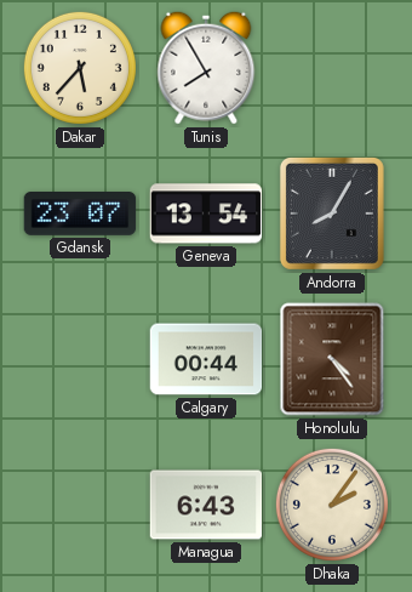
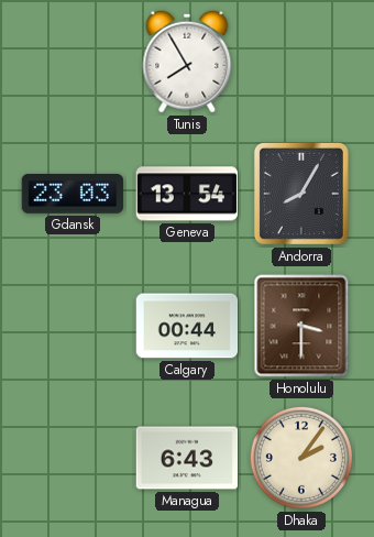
Dakar: 5:37 -> none
Gdansk: 23:07 -> 23:03
Honolulu: 4:24 -> 3:30
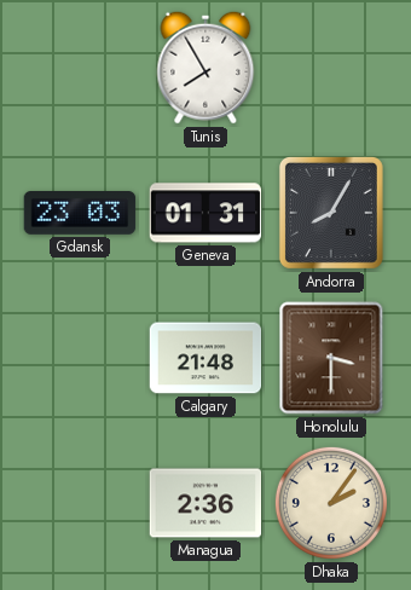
Geneva: 13:54 -> 01:31
Calgary: 00:44 -> 21:48
Managua: 6:43 -> 2:36
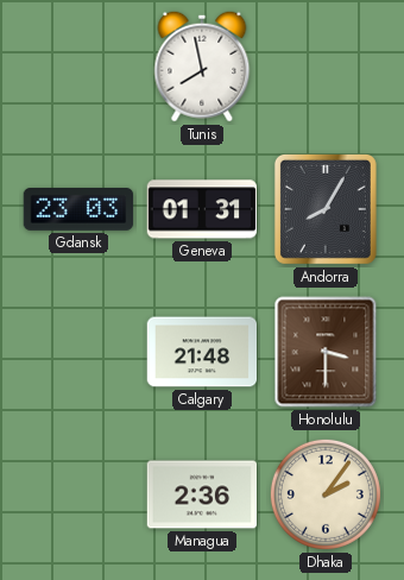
Tunis: 7:55 -> 7:58
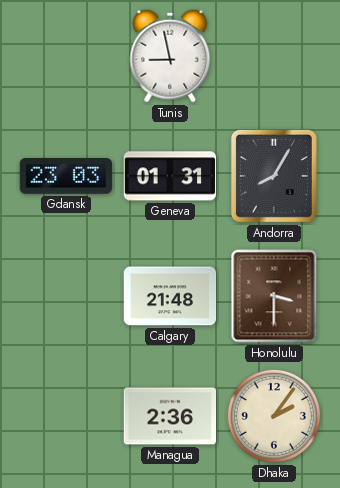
Tunis: 7:58 -> 8:58
